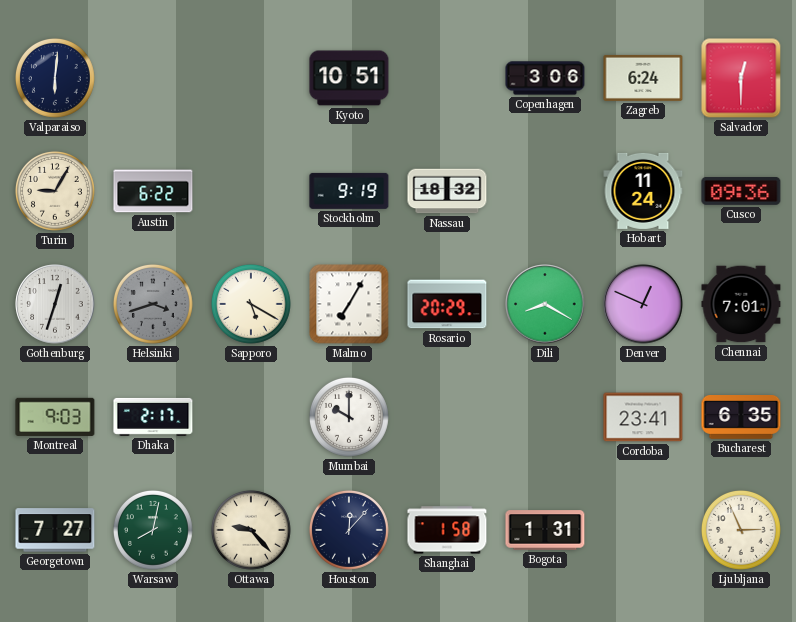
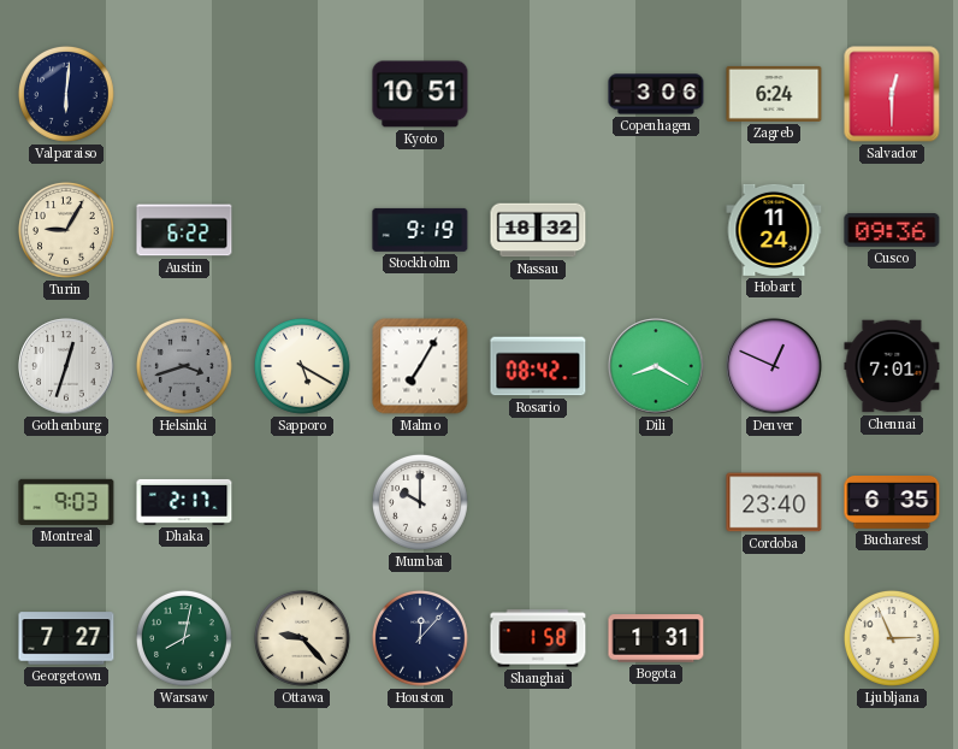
Rosario: 20:29 -> 08:42
Cordoba: 23:41 -> 23:40
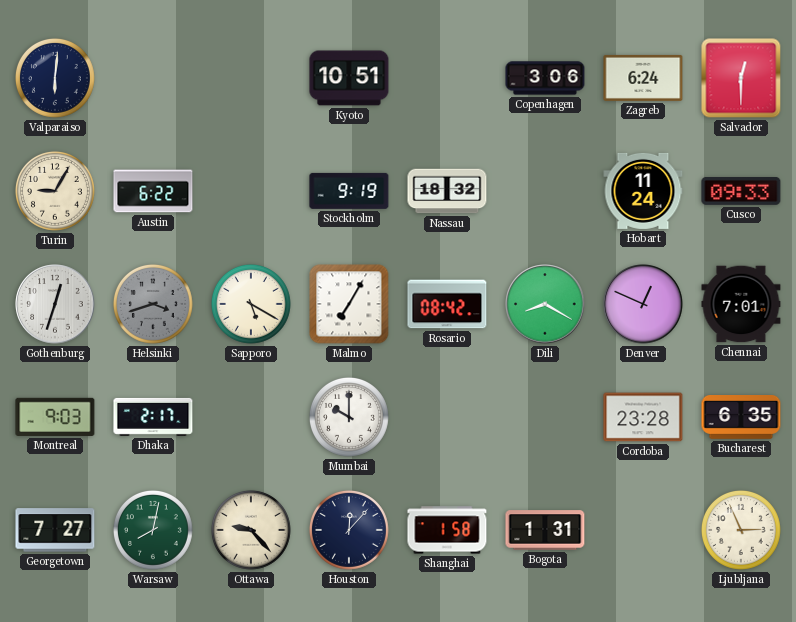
Cusco: 09:36 -> 09:33
Cordoba: 23:40 -> 23:28
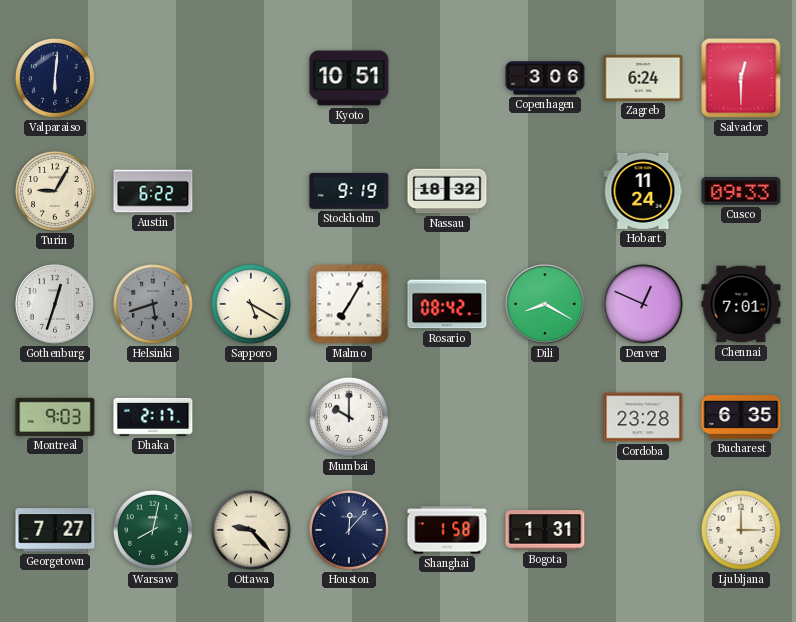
Helsinki: 3:42 -> 5:42
Ljubljana: 2:56 -> 3:00
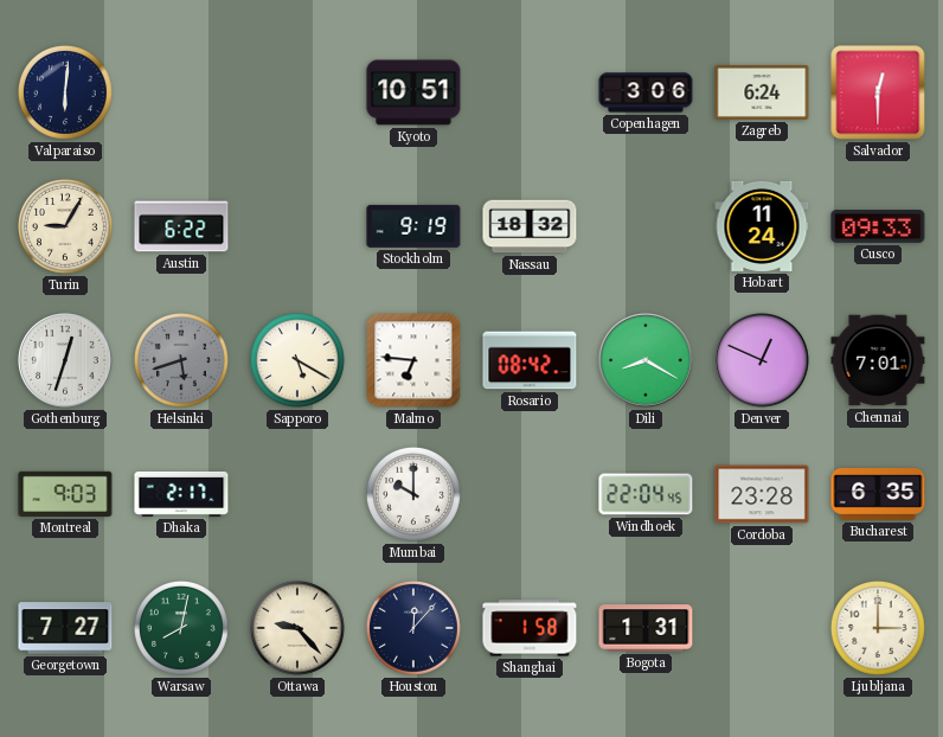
Malmo: 7:05 -> 6:46
Windhoek: none -> 22:04
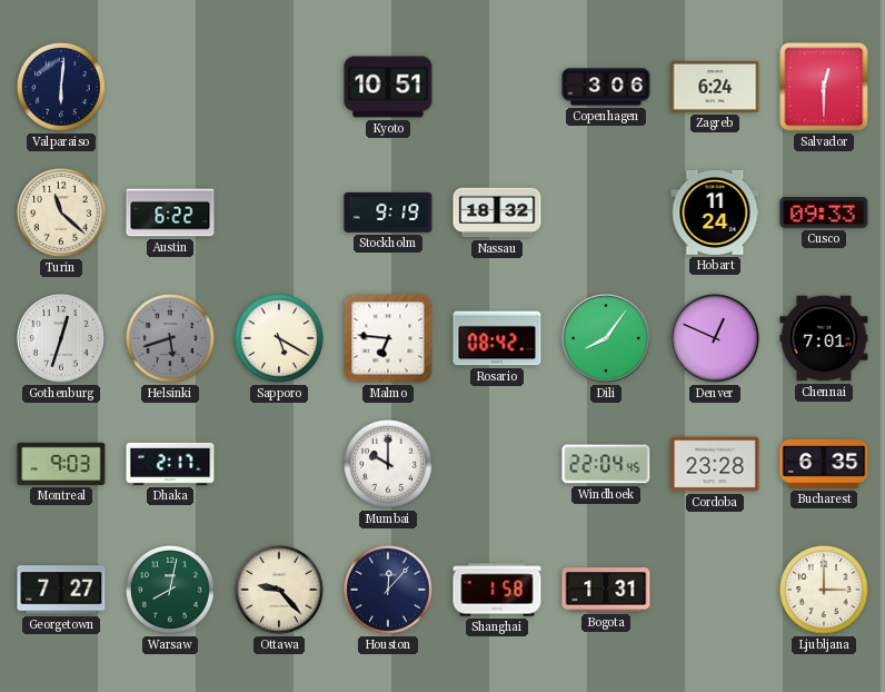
Turin: 9:05 -> 11:22
Dili: 8:20 -> 8:06
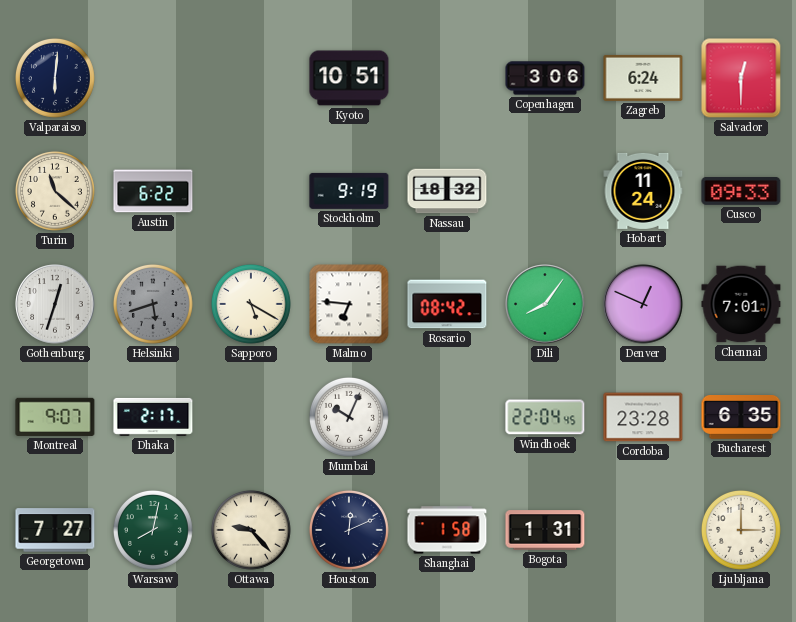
Montreal: 9:03 -> 9:07
Mumbai: 10:00 -> 10:04
Houston: 12:07 -> 12:11
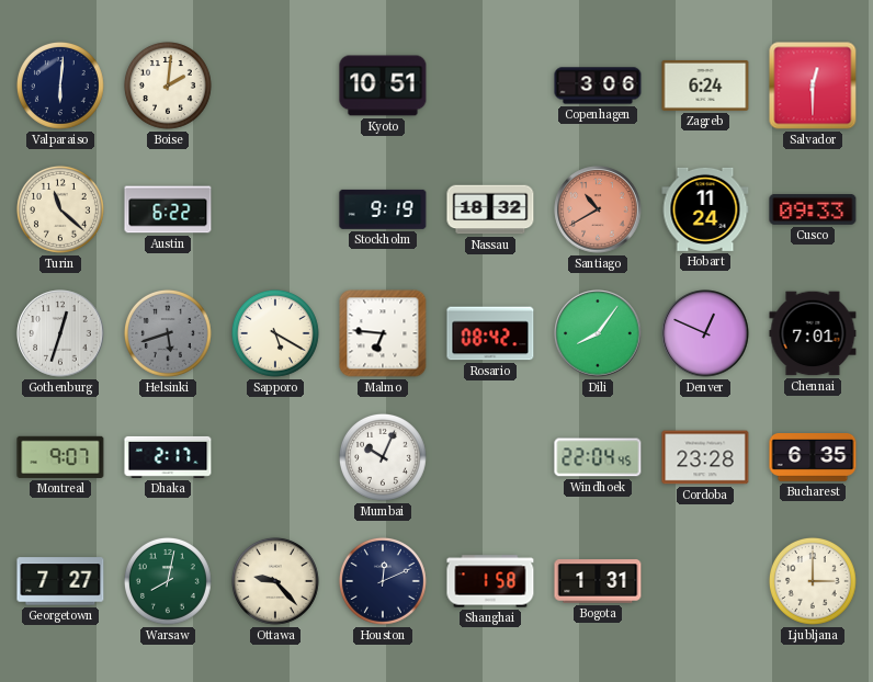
Boise: none -> 2:01
Santiago: none -> 10:40
